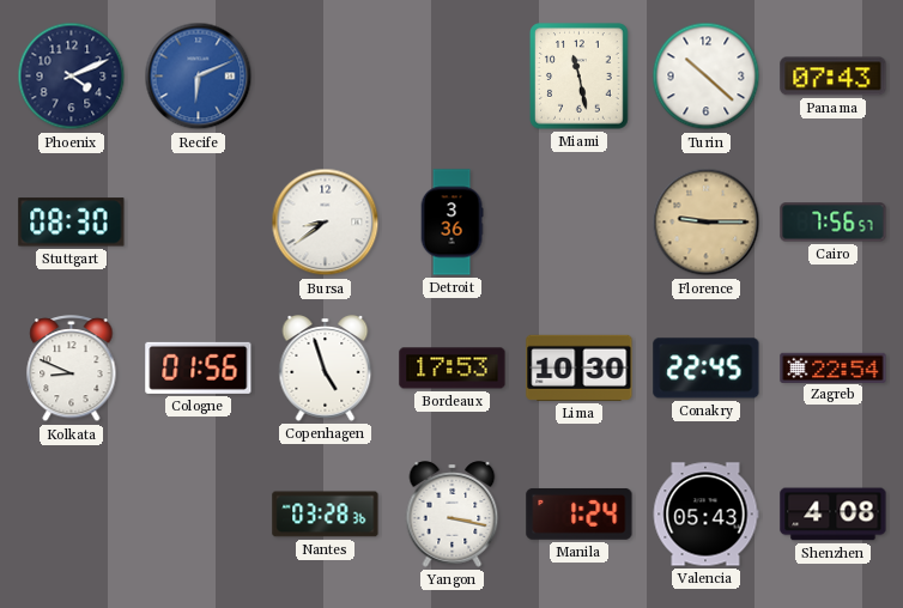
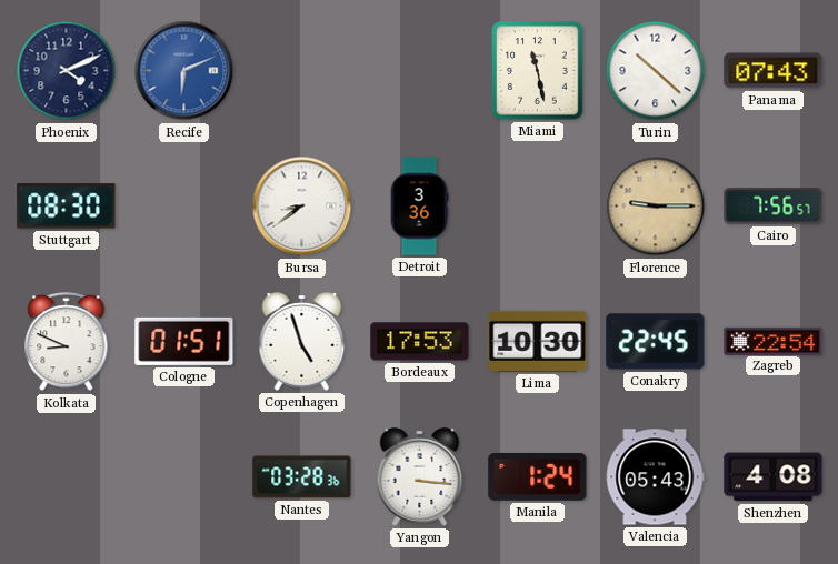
Cologne: 01:56 -> 01:51
Yangon: 3:17 -> 3:16
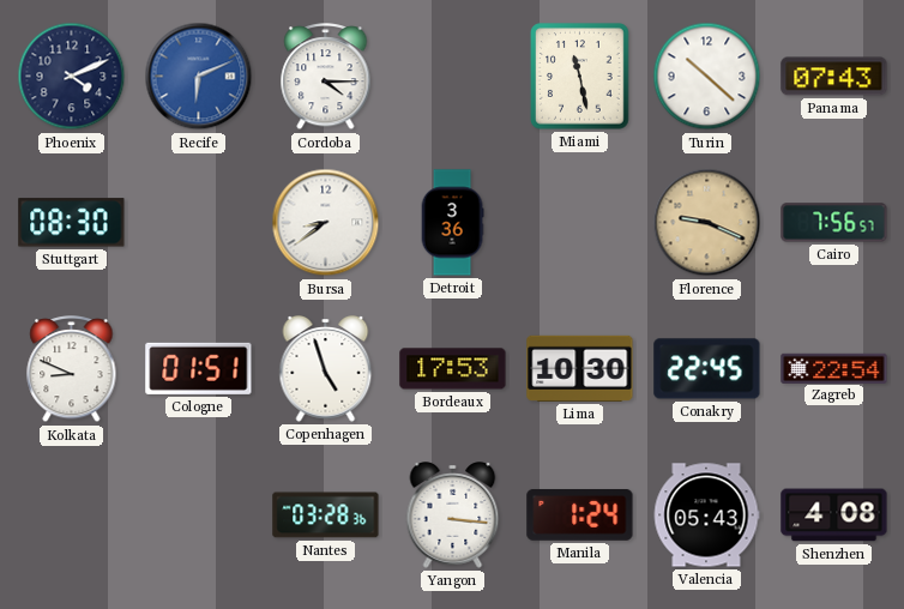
Cordoba: none -> 4:15
Florence: 9:15 -> 9:19
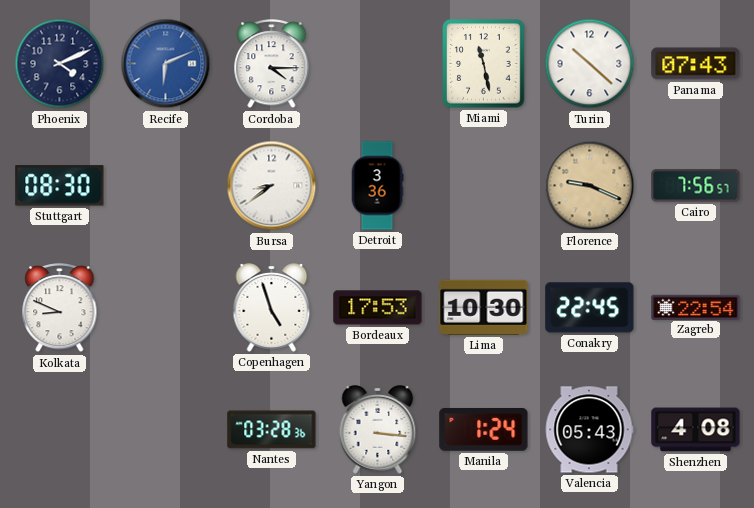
Cologne: 01:51 -> none
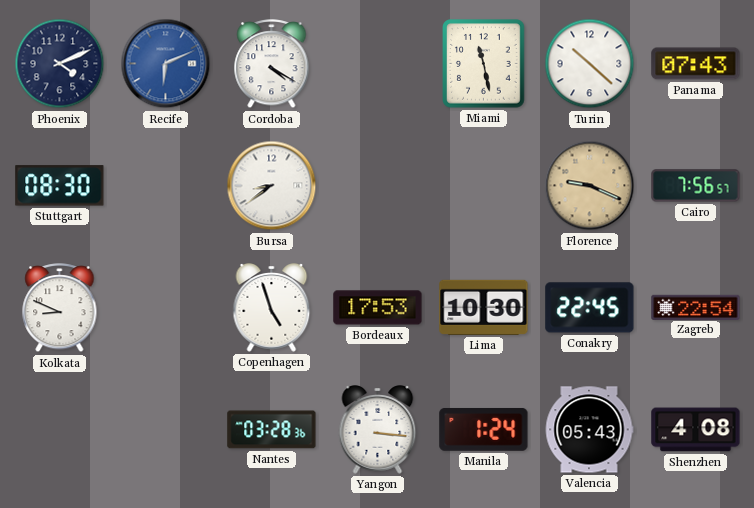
Cordoba: 4:15 -> 4:20
Detroit: 3:36 -> none
